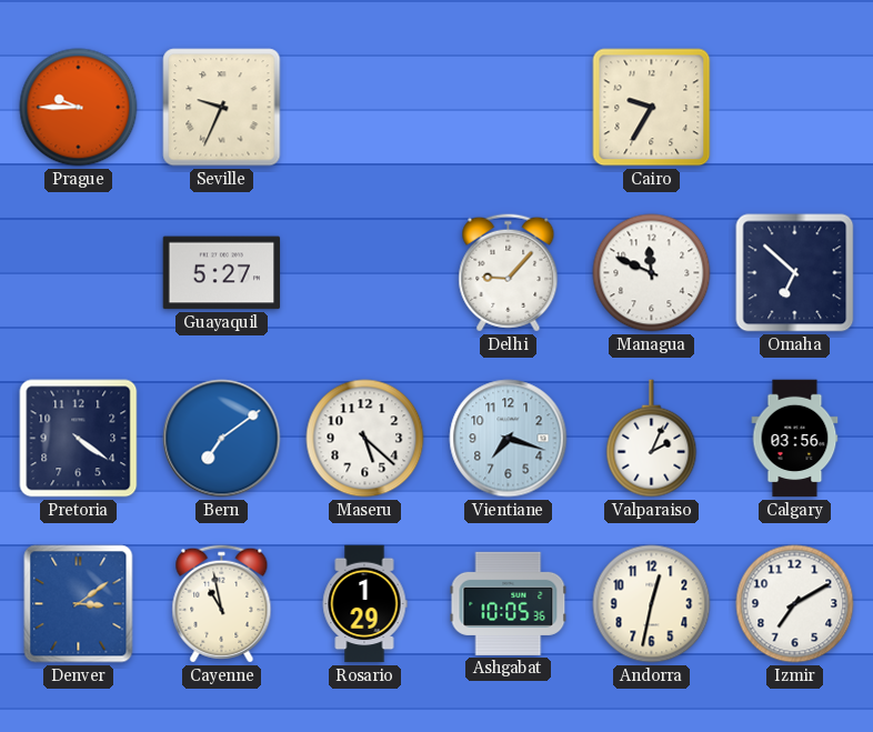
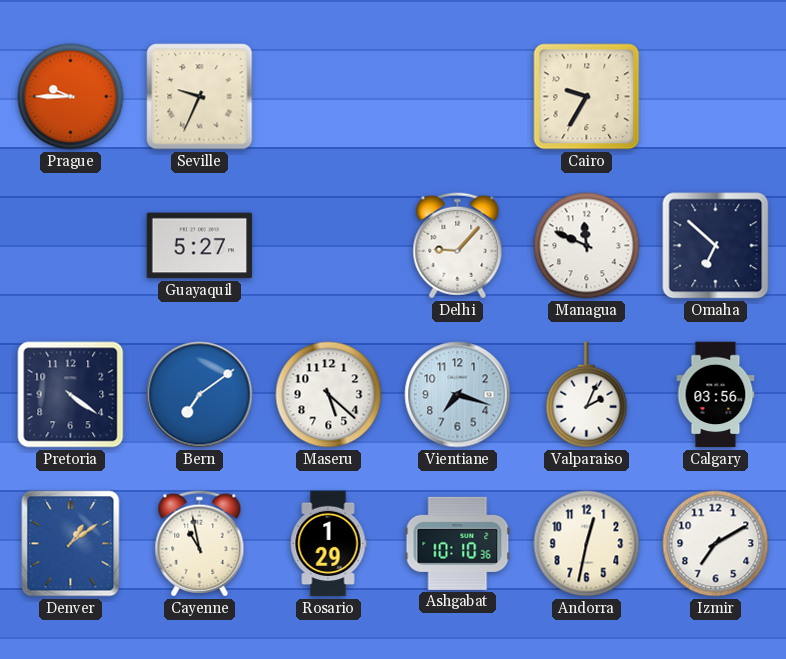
Denver: 3:09 -> 1:09
Ashgabat: 10:05 -> 10:10
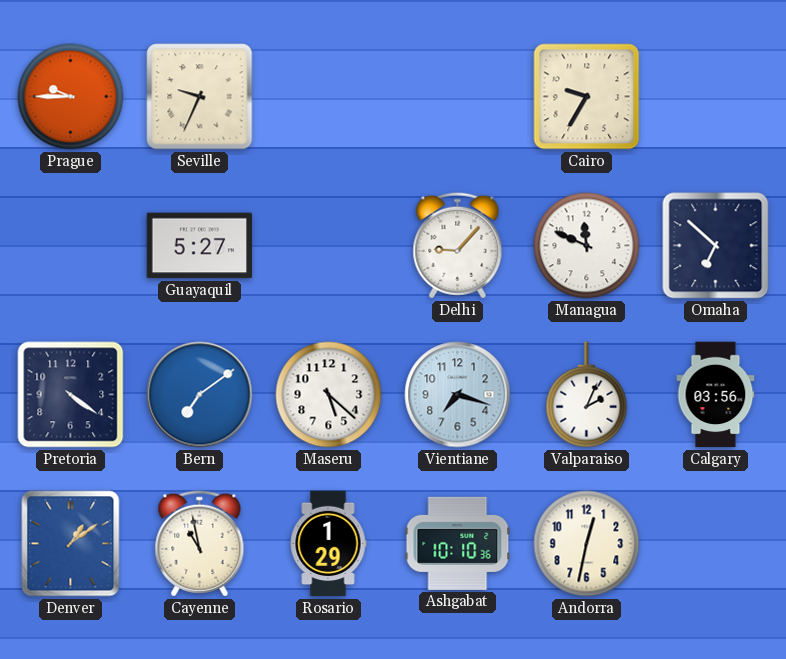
Izmir: 7:10 -> none
